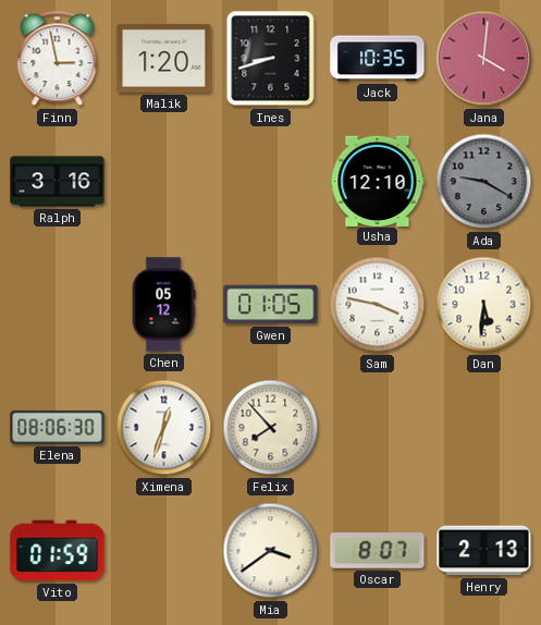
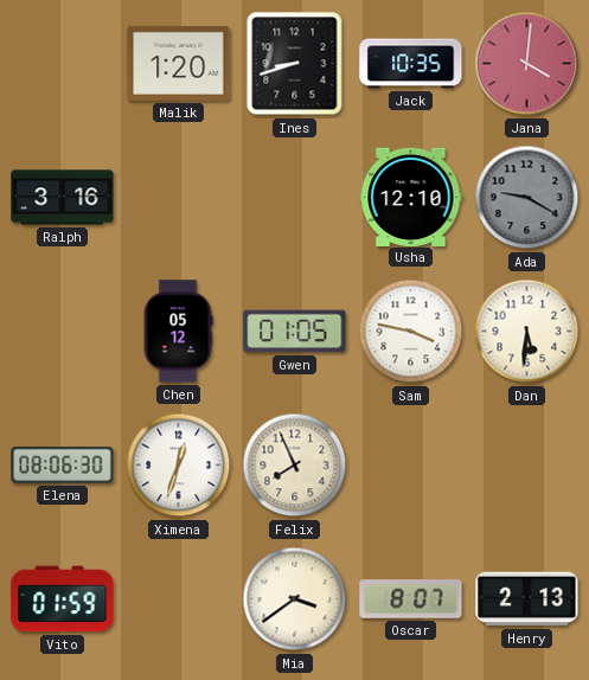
Finn: 2:58 -> none
Felix: 7:53 -> 7:56
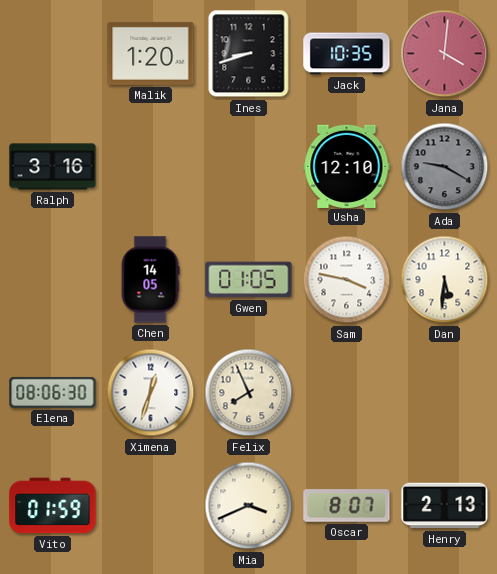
Chen: 05:12 -> 14:05
Mia: 3:39 -> 3:41
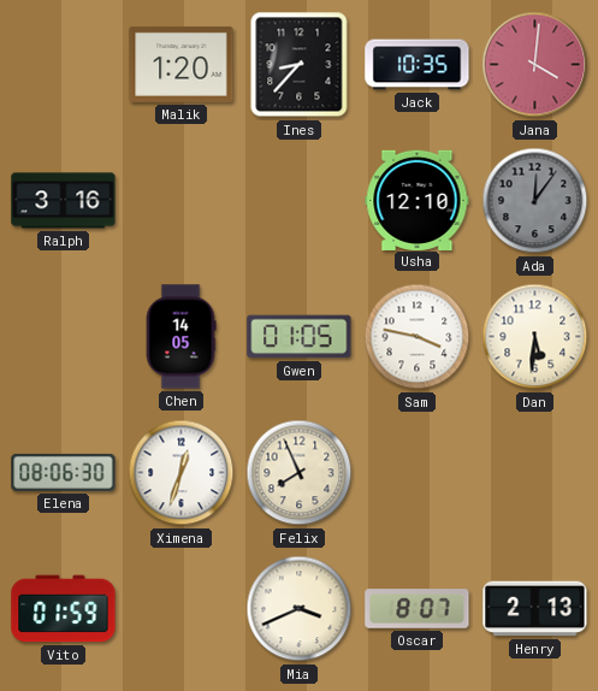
Ines: 8:42 -> 8:37
Ada: 9:20 -> 12:06
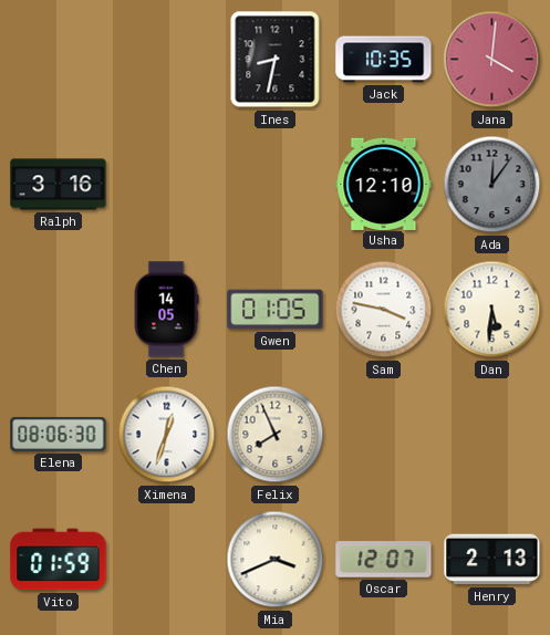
Malik: 1:20 -> none
Ines: 8:37 -> 8:32
Oscar: 8:07 -> 12:07
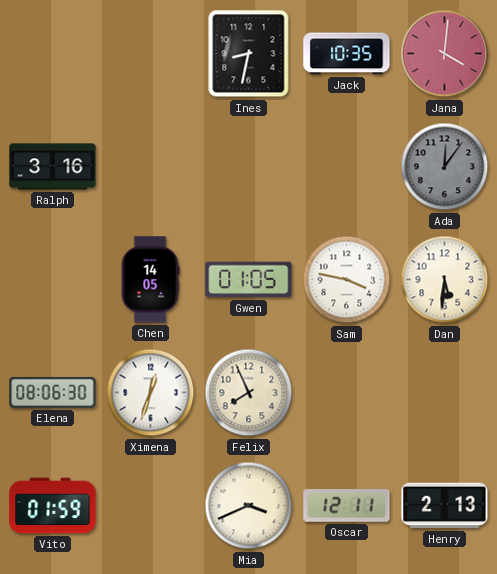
Usha: 12:10 -> none
Oscar: 12:07 -> 12:11
